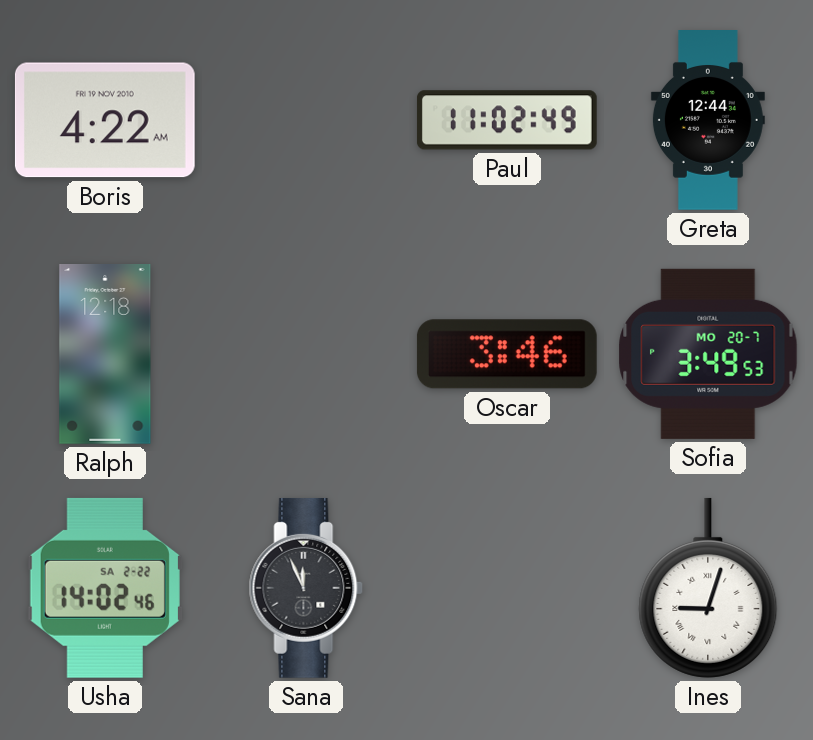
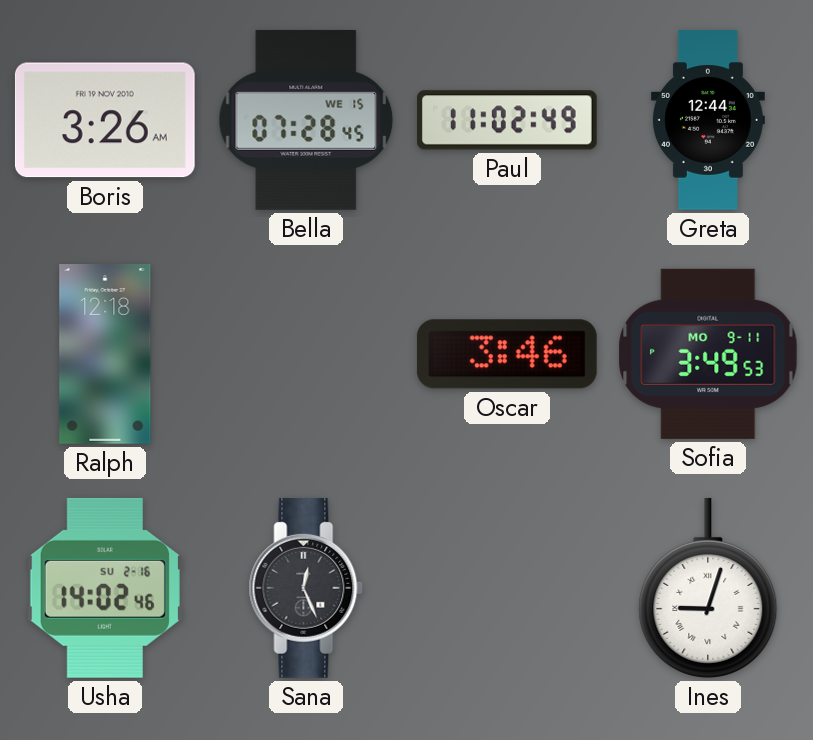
Boris: 4:22 -> 3:26
Bella: none -> 07:28
Sofia date: MO 20-7 -> MO 9-11
Usha date: SA 2-22 -> SU 2-16
Sana: 11:56 -> 12:26
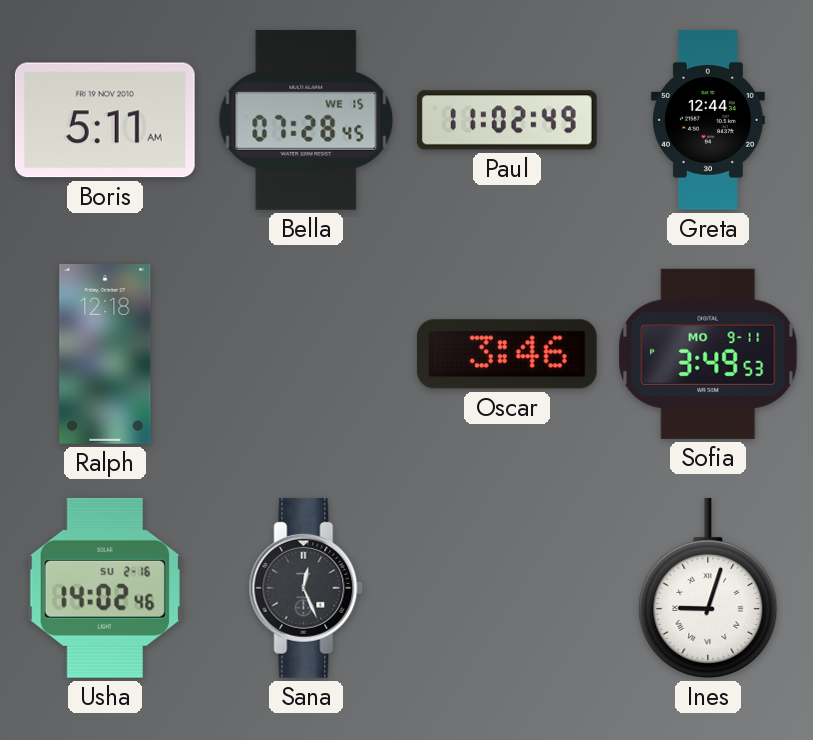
Boris: 3:26 -> 5:11
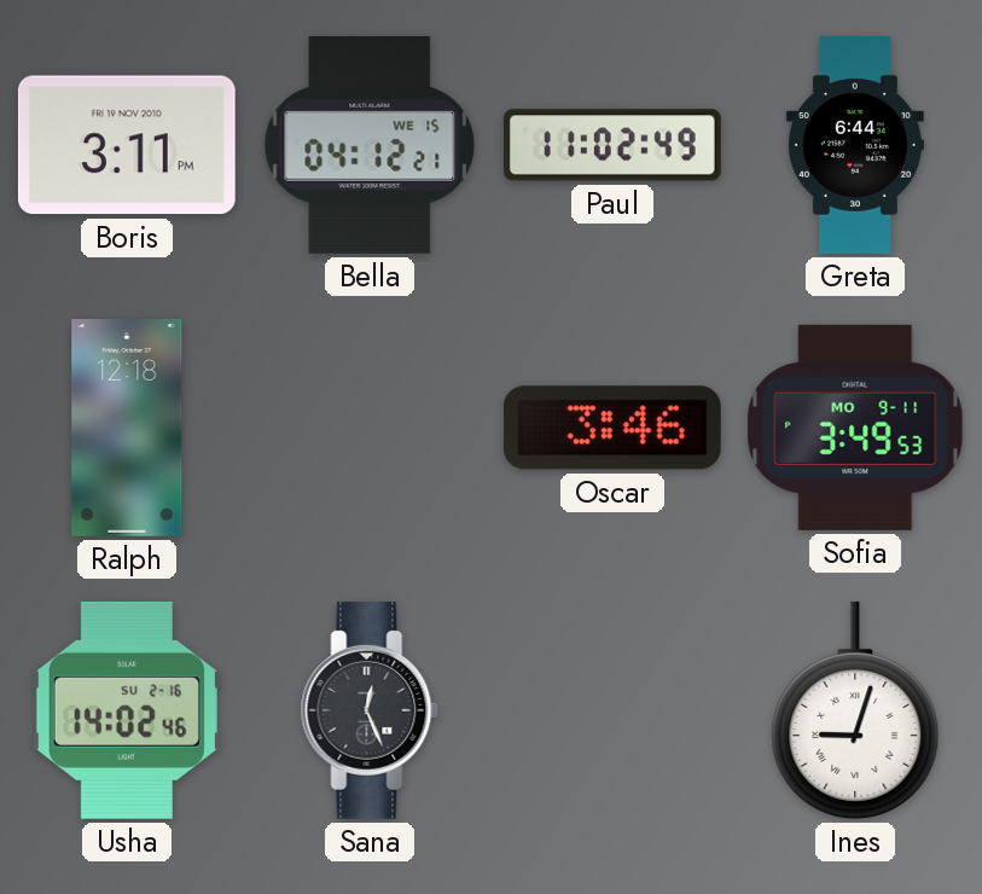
Boris: 5:11 -> 3:11
Bella: 07:28 -> 04:12
Greta: 12:44 -> 6:44
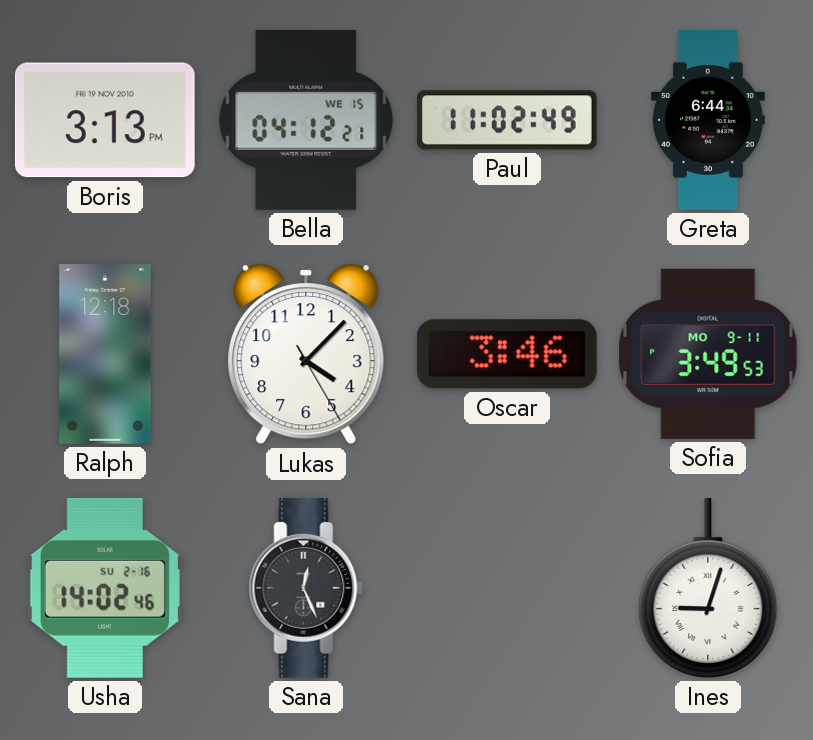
Boris: 3:11 -> 3:13
Lukas: none -> 4:07
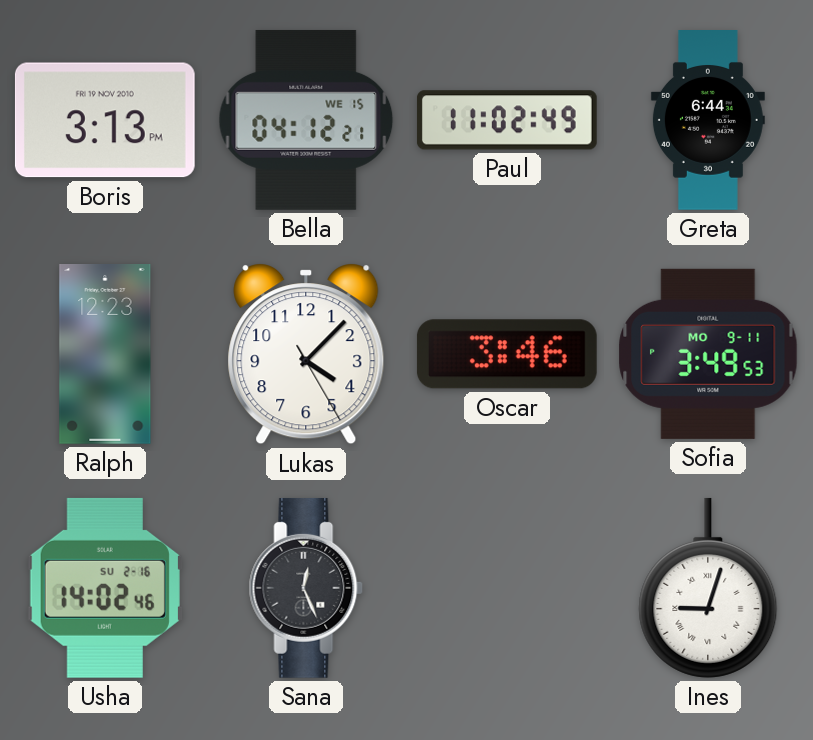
Ralph: 12:18 -> 12:23
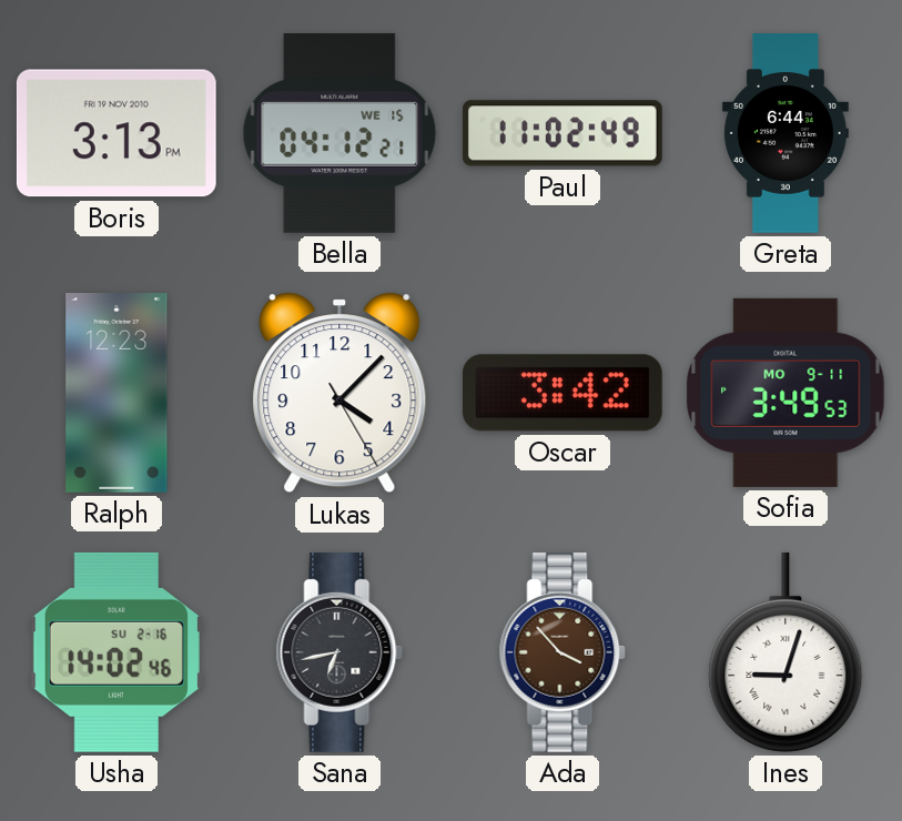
Oscar: 3:46 -> 3:42
Sana: 12:26 -> 6:43
Ada: none -> 3:53
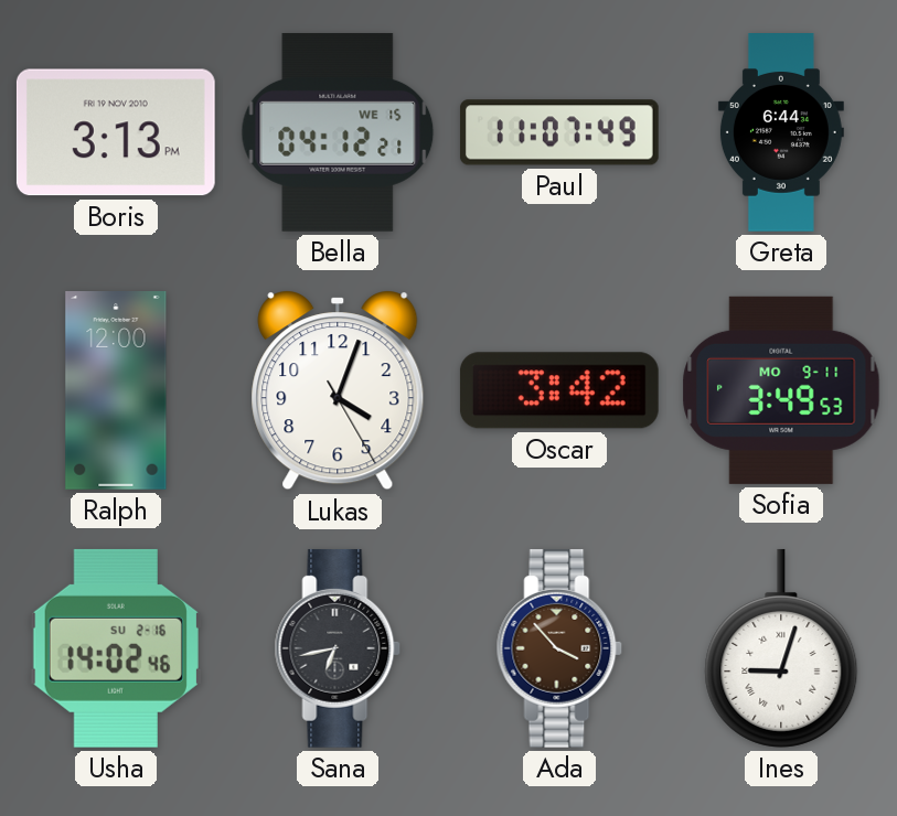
Paul: 11:02 -> 11:07
Ralph: 12:23 -> 12:00
Lukas: 4:07 -> 4:03
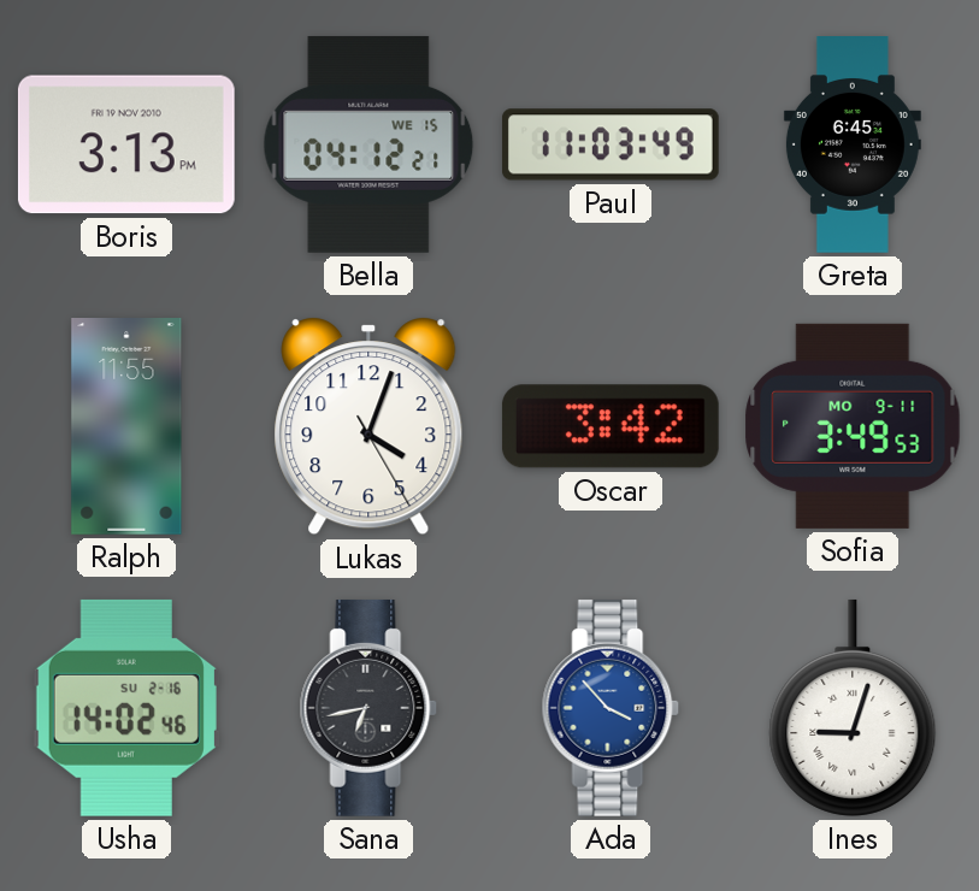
Paul: 11:07 -> 11:03
Greta: 6:44 -> 6:45
Ralph: 12:00 -> 11:55
Ada dial: brown -> blue
